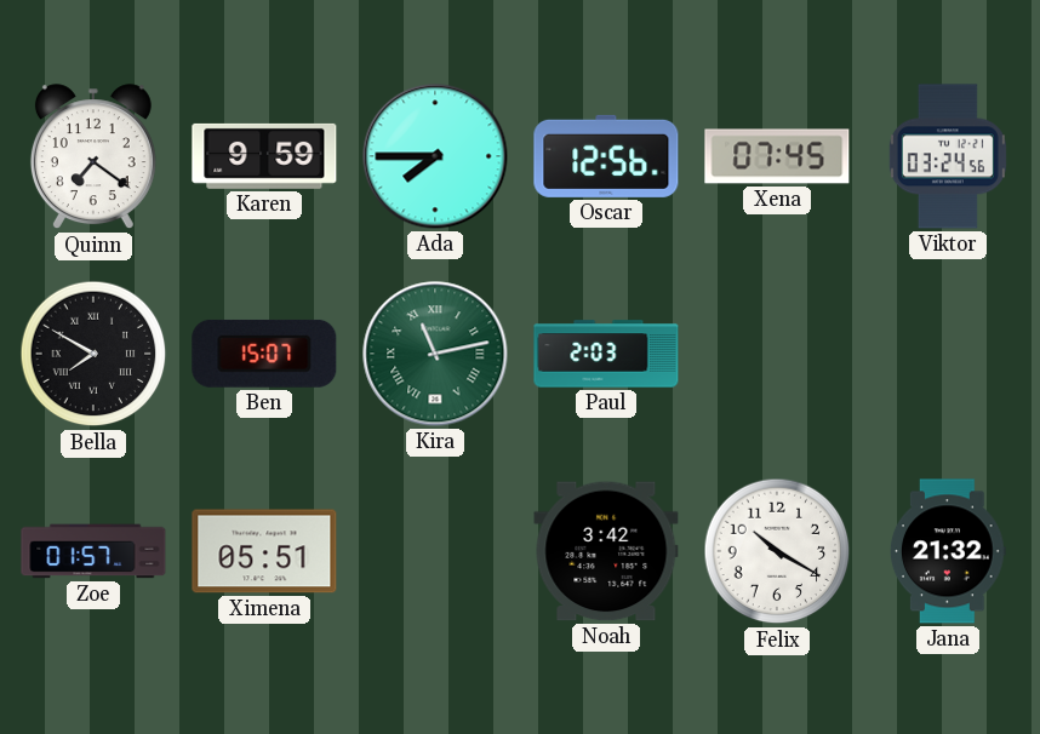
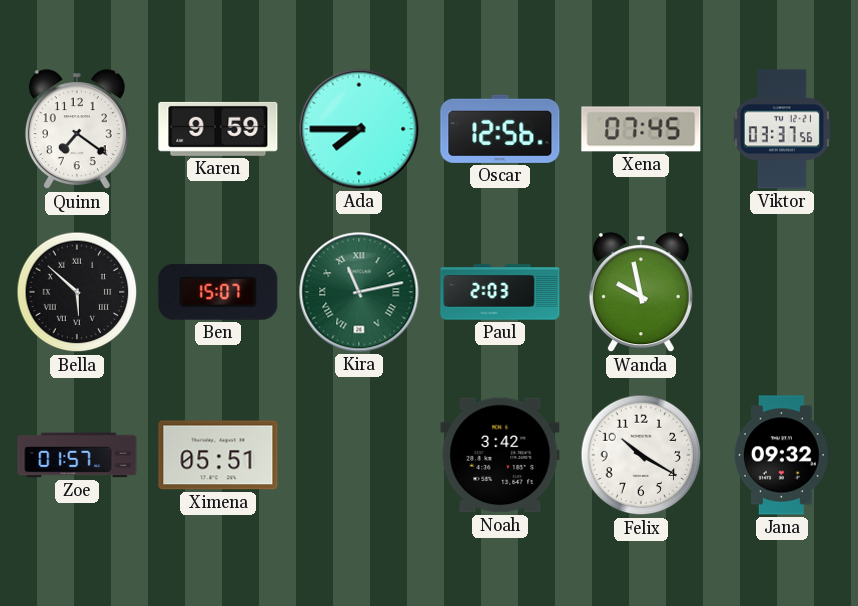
Viktor: 03:24 -> 03:37
Bella: 7:50 -> 5:52
Wanda: none -> 9:58
Jana: 21:32 -> 09:32
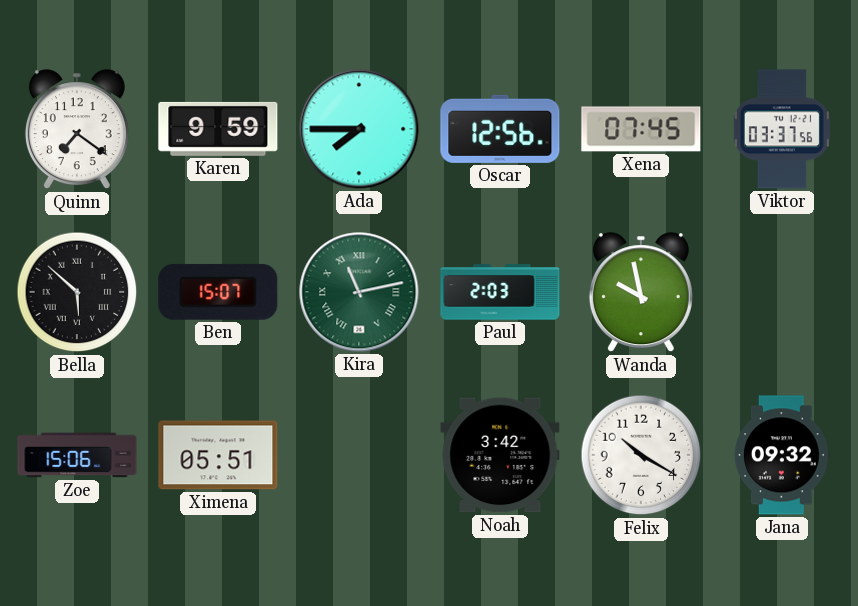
Zoe: 01:57 -> 15:06
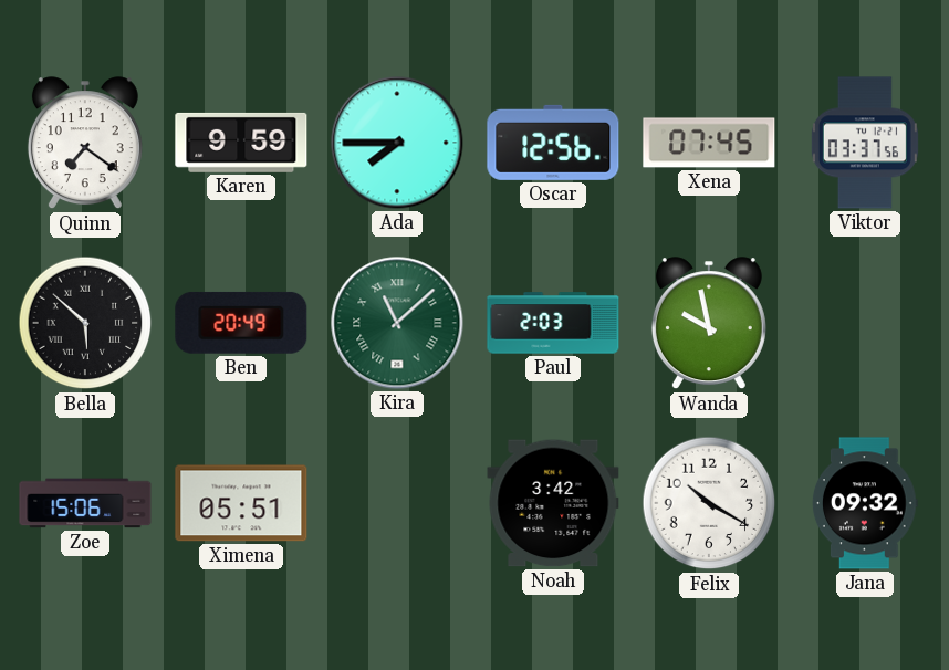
Ben: 15:07 -> 20:49
Kira: 11:13 -> 11:08
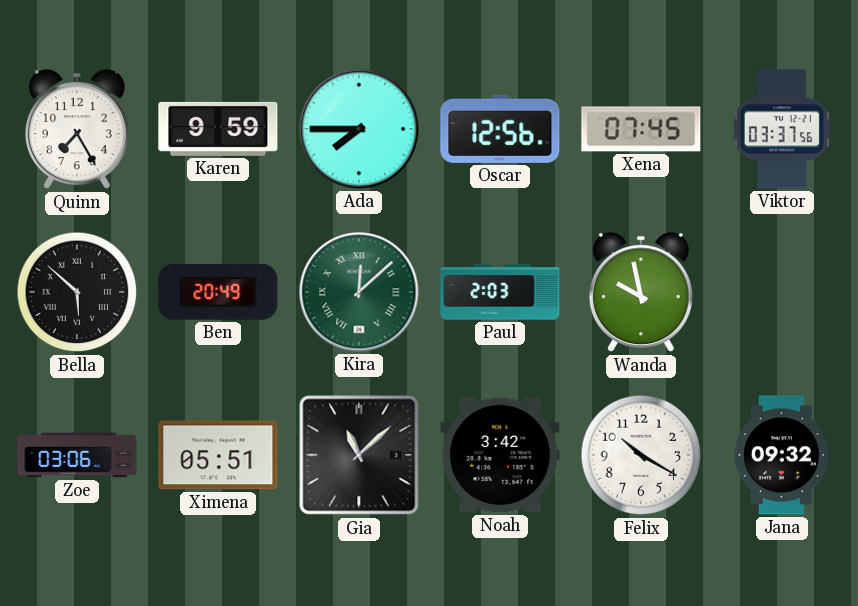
Quinn: 7:21 -> 7:25
Kira: 11:08 -> 12:08
Zoe: 15:06 -> 03:06
Gia: none -> 11:08
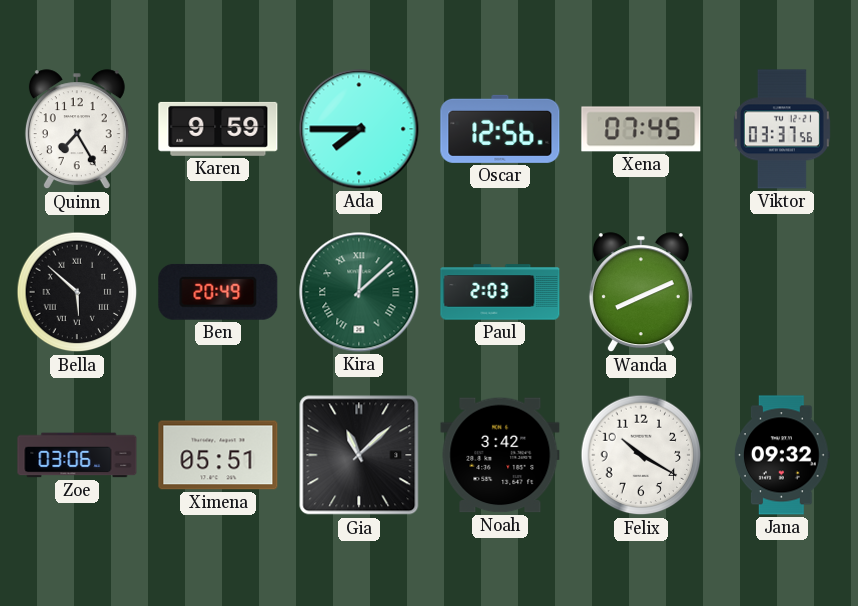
Wanda: 9:58 -> 8:11
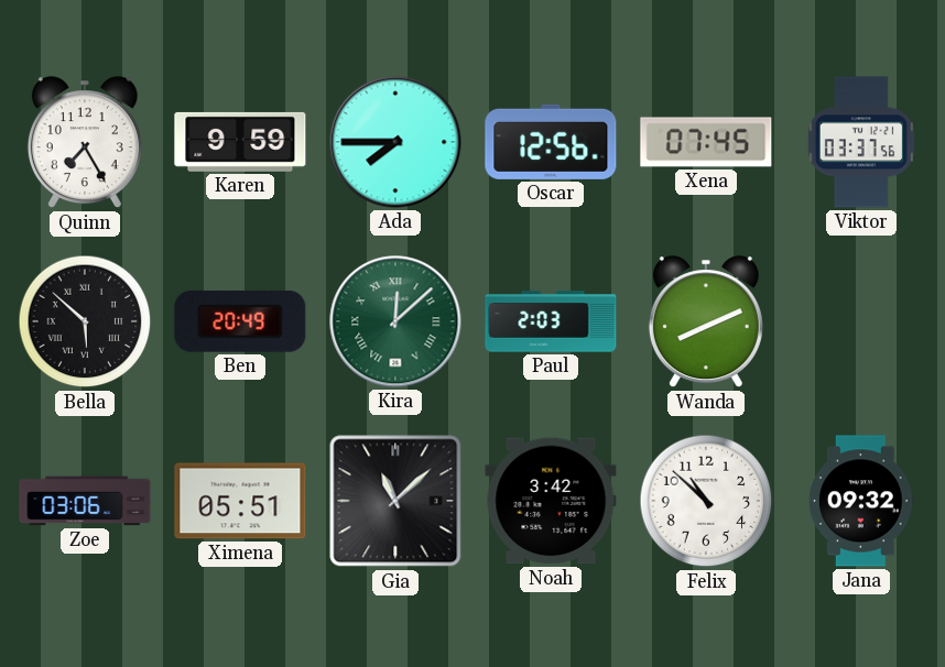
Felix: 10:20 -> 10:52
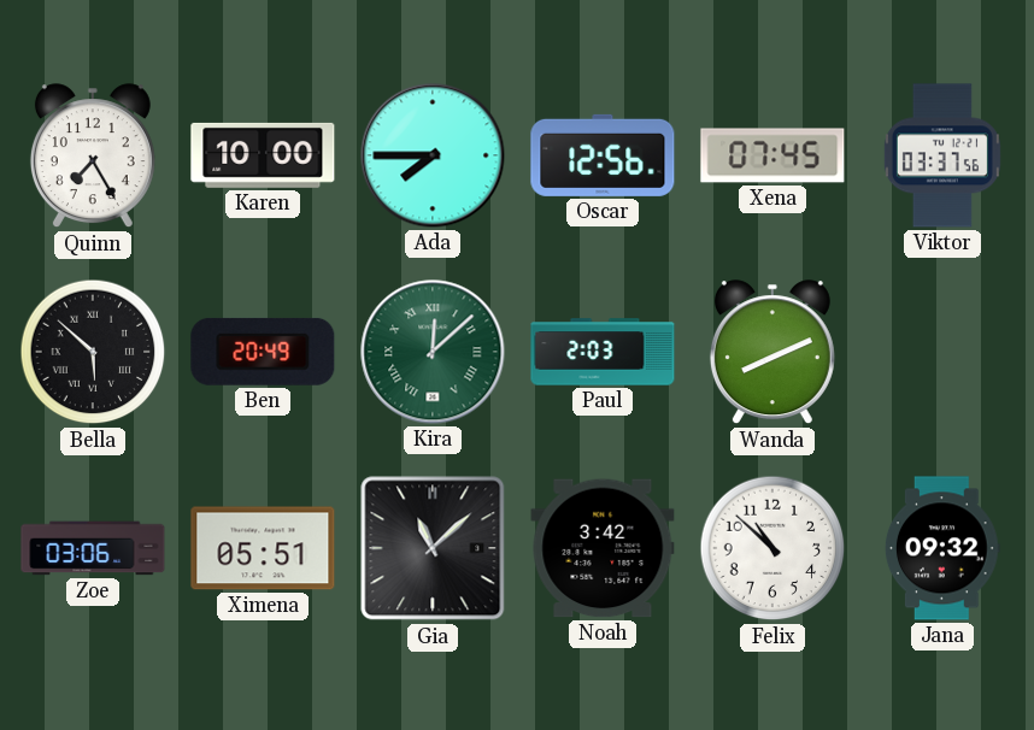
Karen: 9:59 -> 10:00
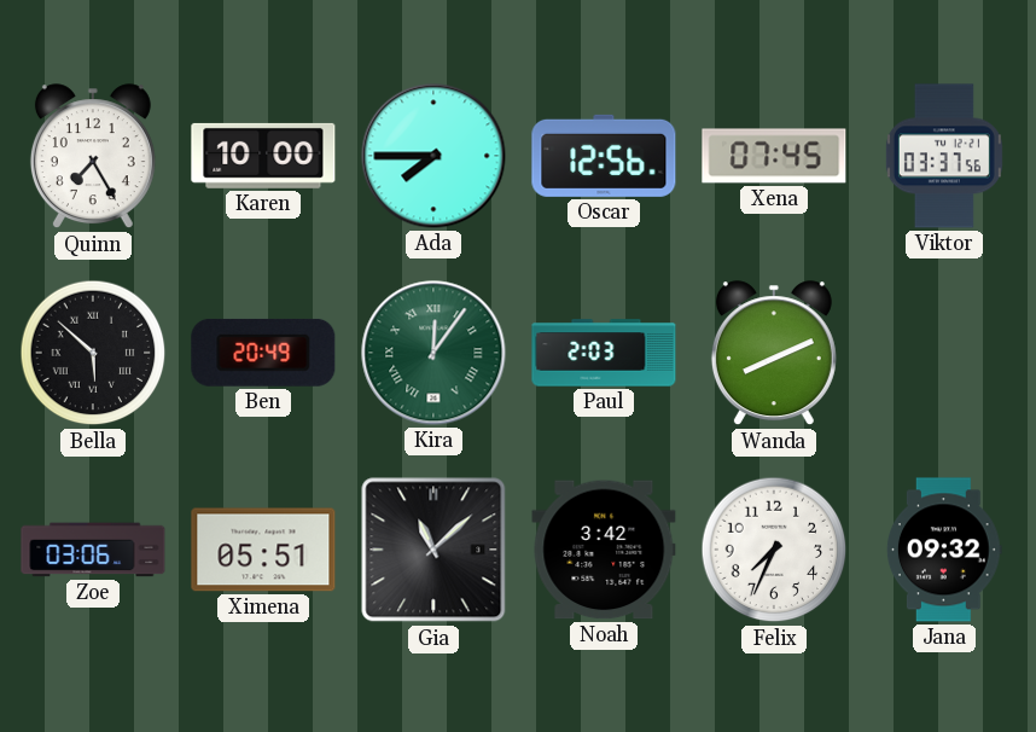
Kira: 12:08 -> 12:06
Felix: 10:52 -> 7:34
